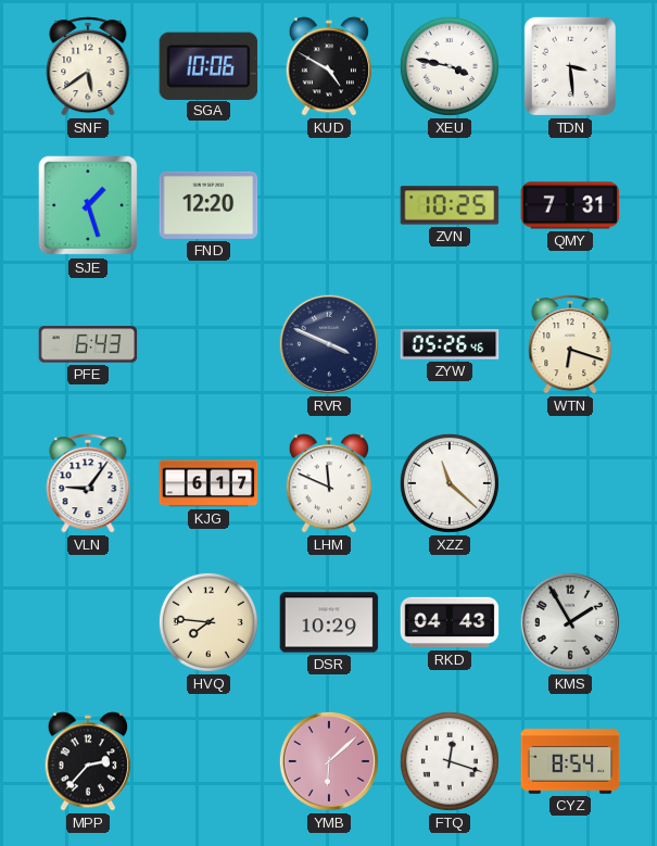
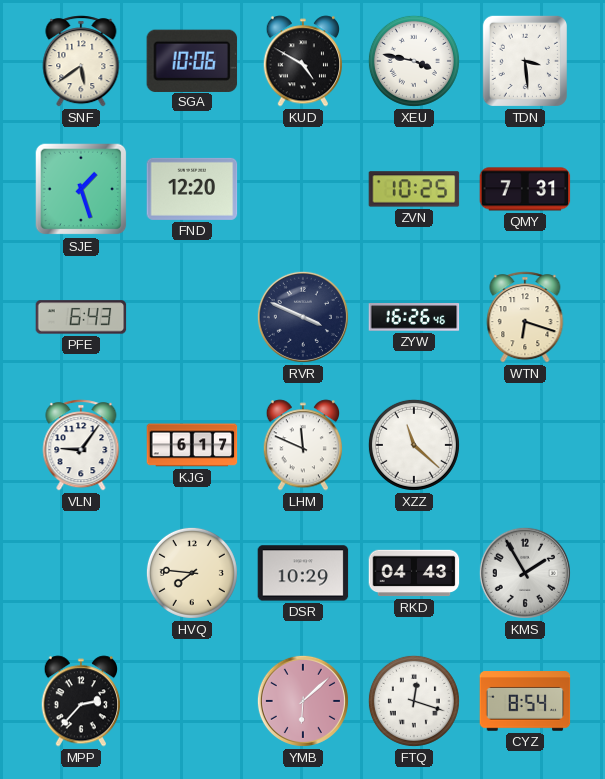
ZYW: 05:26 -> 16:26
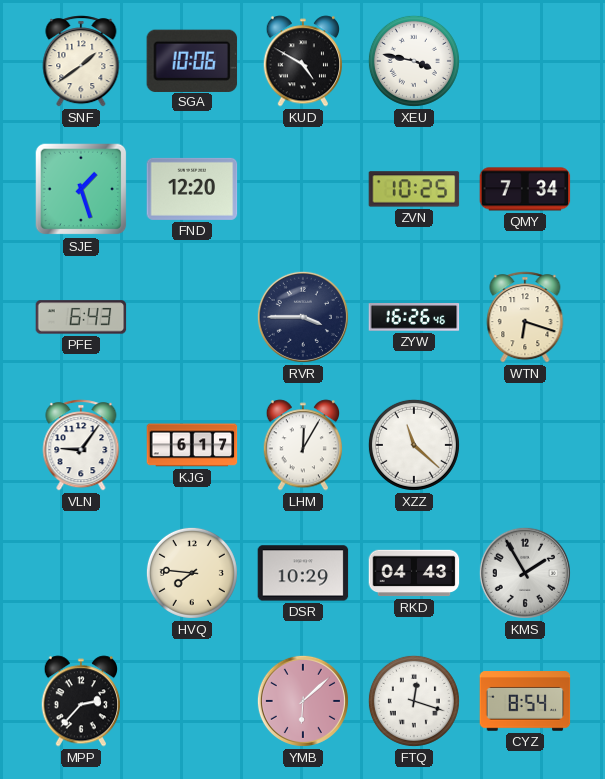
SNF: 5:39 -> 1:39
TDN: 3:29 -> none
QMY: 7:31 -> 7:34
RVR: 3:49 -> 3:45
LHM: 11:49 -> 12:05
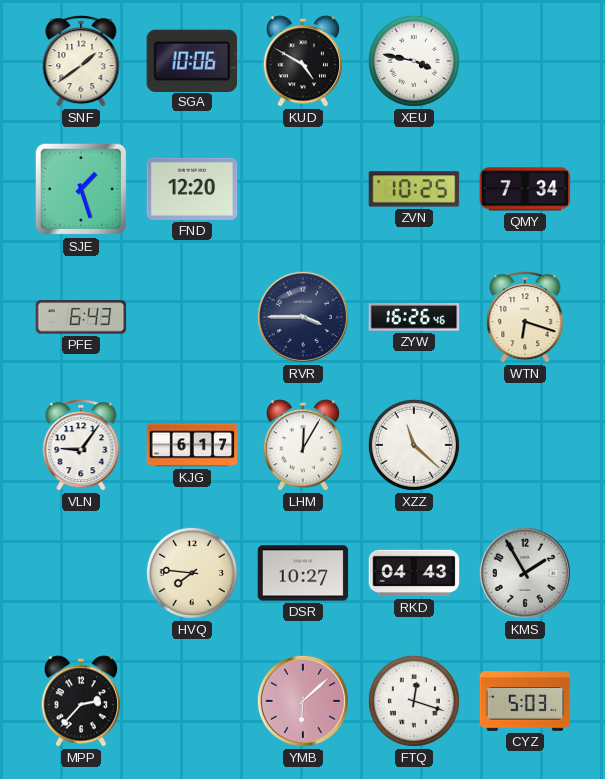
DSR: 10:29 -> 10:27
CYZ: 8:54 -> 5:03
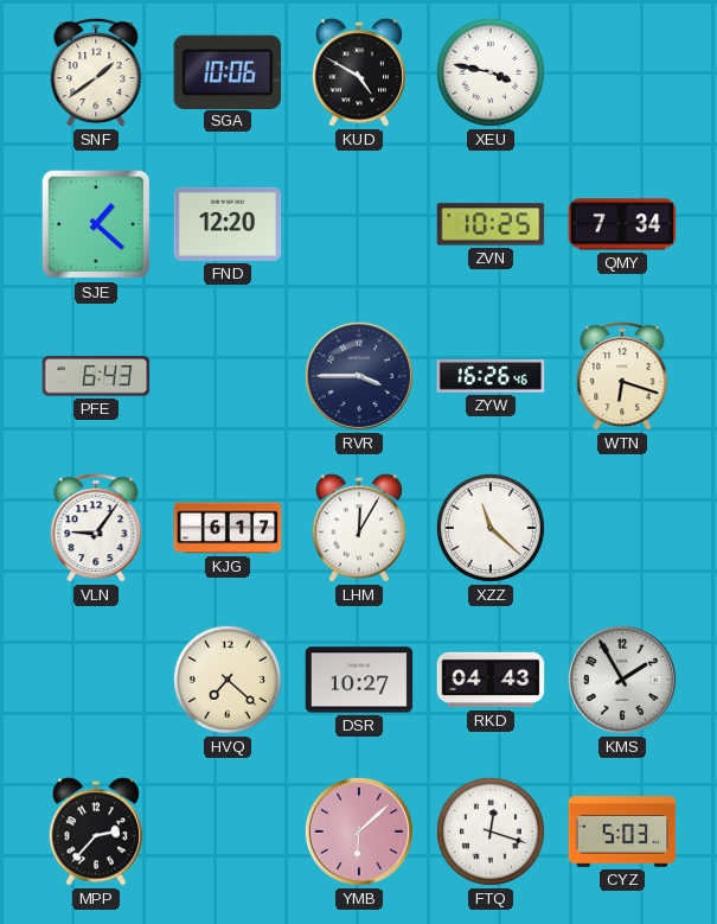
SJE: 1:27 -> 1:22
HVQ: 7:46 -> 7:22
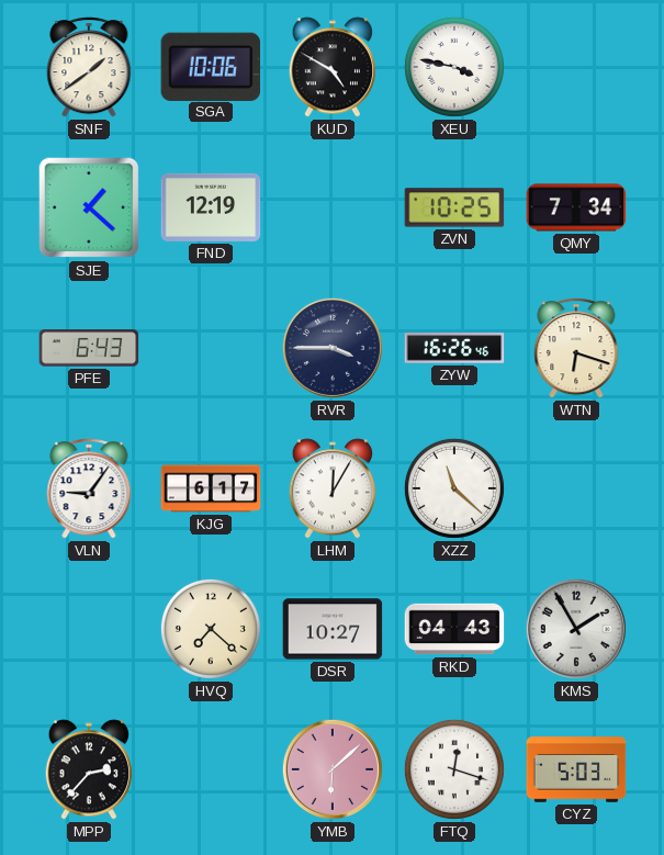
FND: 12:20 -> 12:19
